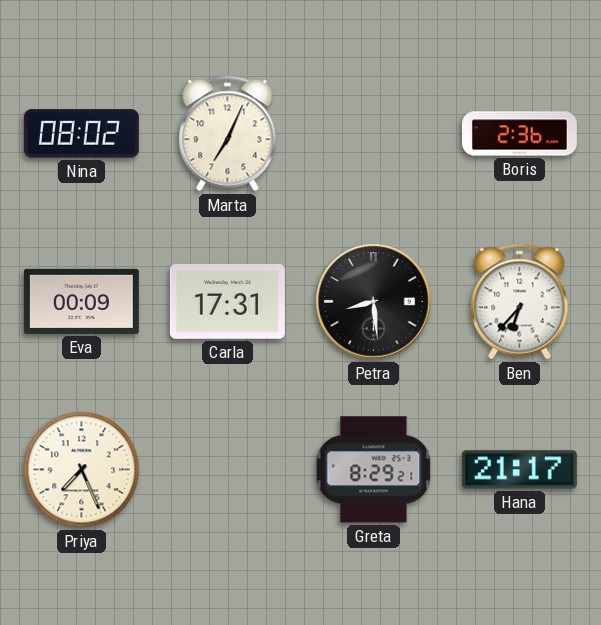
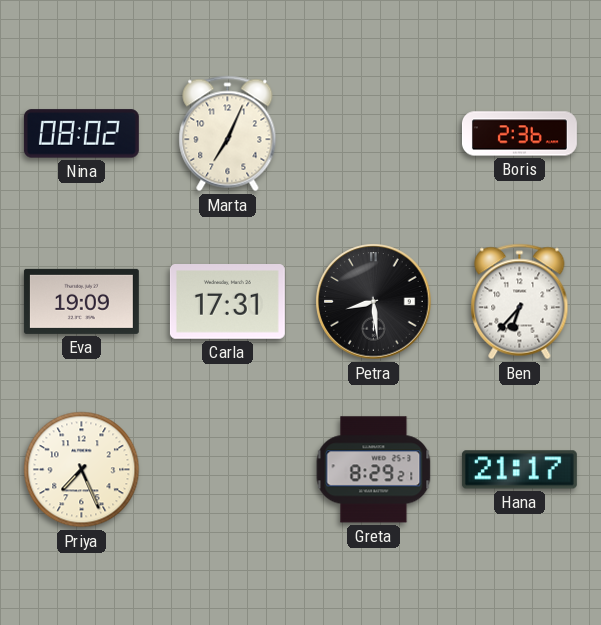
Eva: 00:09 -> 19:09
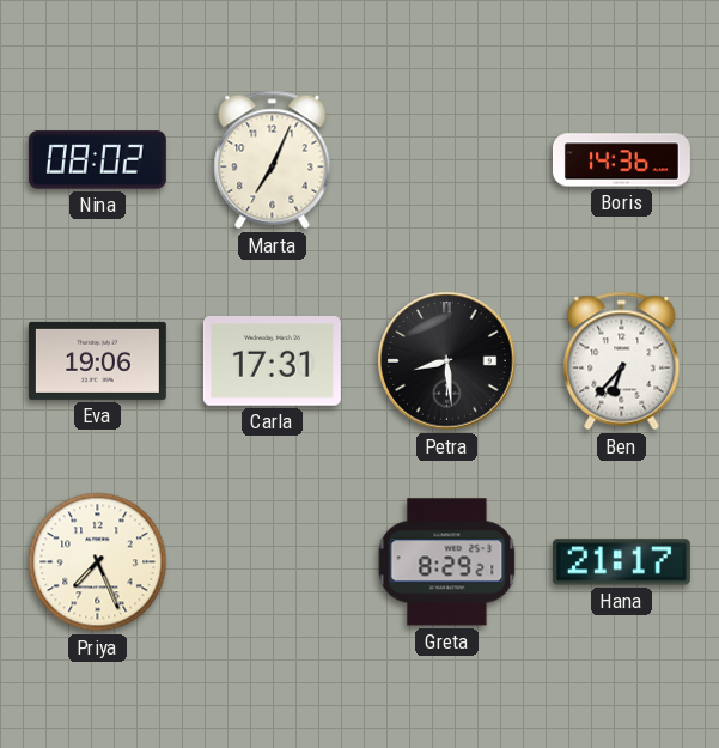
Boris: 2:36 -> 14:36
Eva: 19:09 -> 19:06
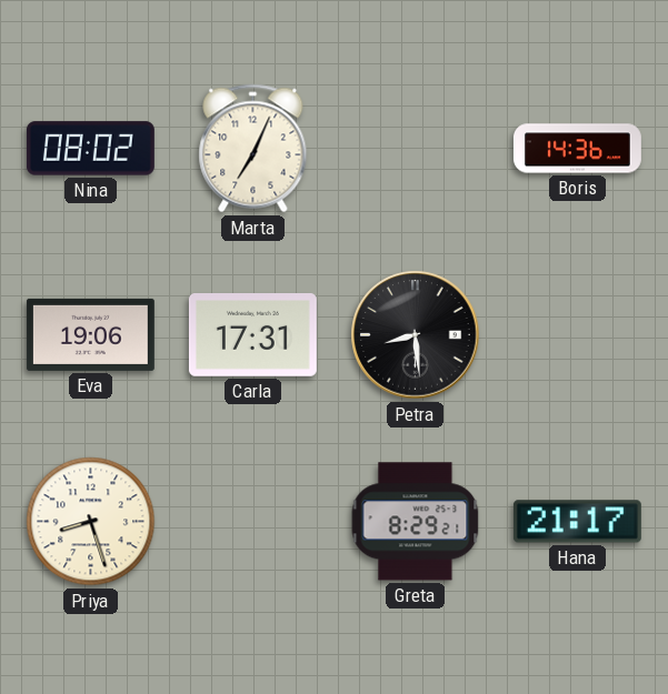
Ben: 6:37 -> none
Priya: 7:26 -> 8:27
